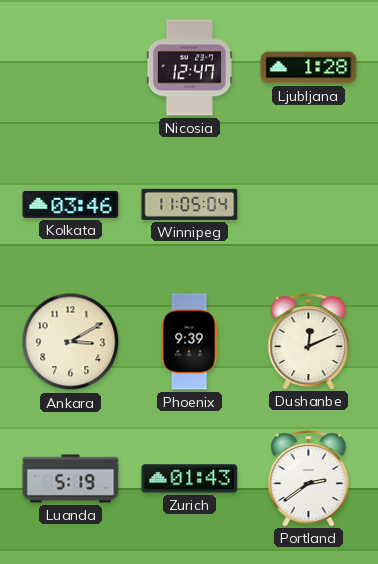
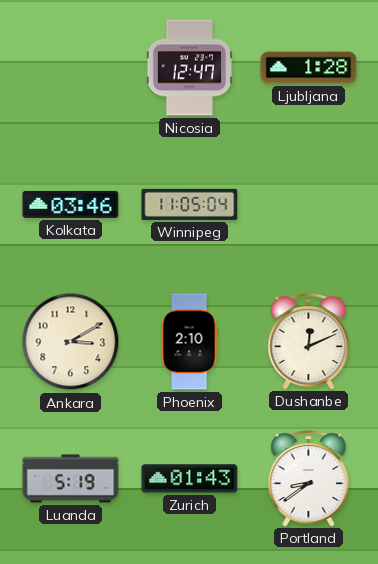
Phoenix: 9:39 -> 2:10
Portland: 2:39 -> 8:39
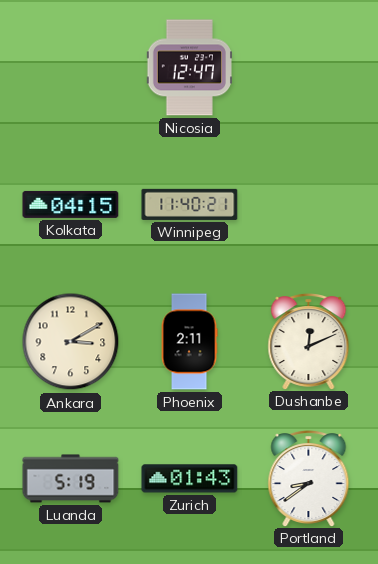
Ljubljana: 1:28 -> none
Kolkata: 03:46 -> 04:15
Winnipeg: 11:05 -> 11:40
Phoenix: 2:10 -> 2:11
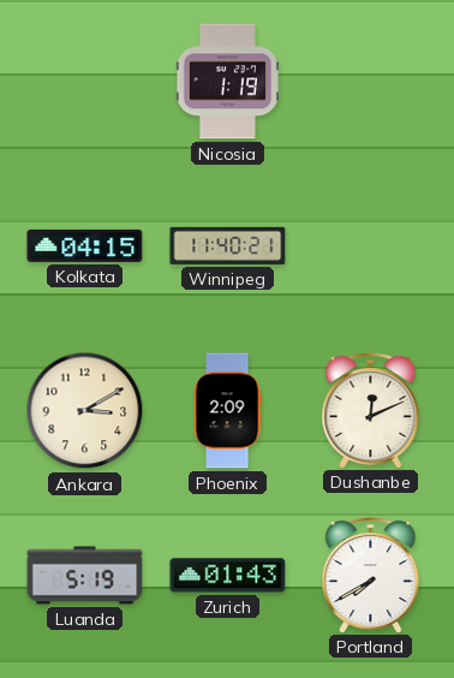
Nicosia: 12:47 -> 1:19
Phoenix: 2:11 -> 2:09
Portland: 8:39 -> 7:40
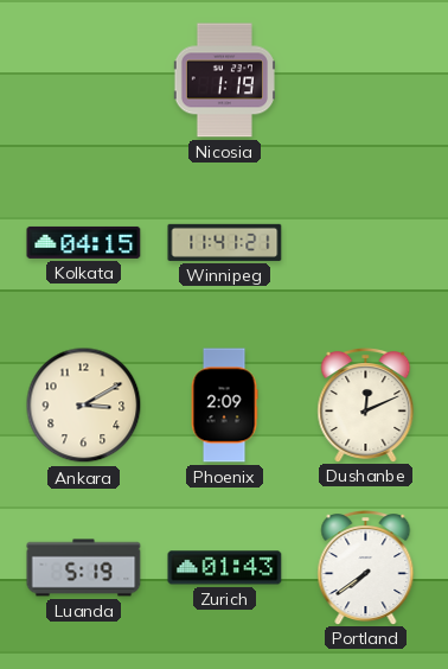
Winnipeg: 11:40 -> 11:41
Portland: 7:40 -> 7:39
